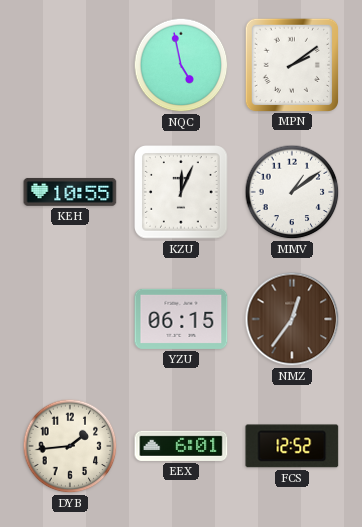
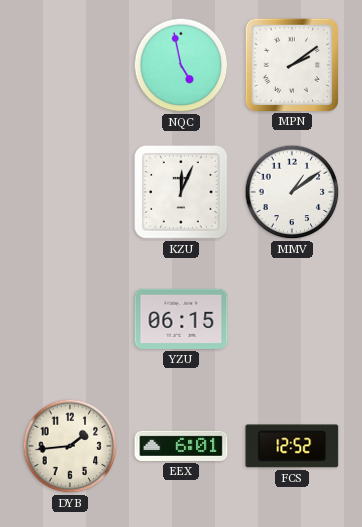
KEH: 10:55 -> none
NMZ: 12:36 -> none
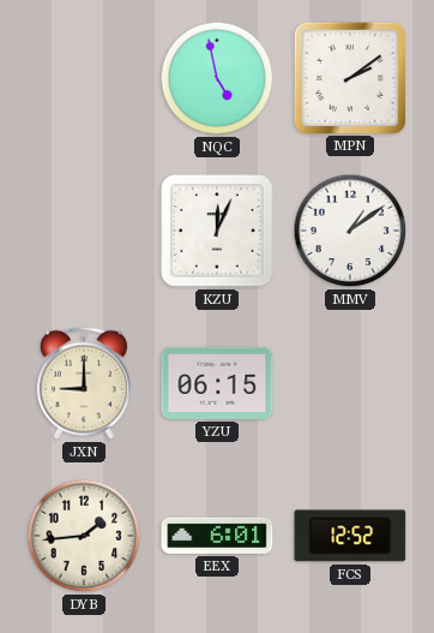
JXN: none -> 9:00
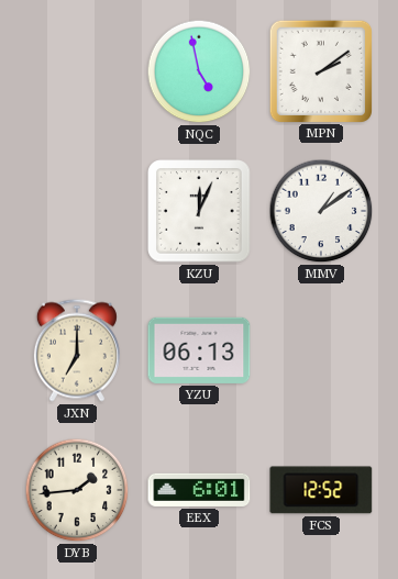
JXN: 9:00 -> 7:00
YZU: 06:15 -> 06:13
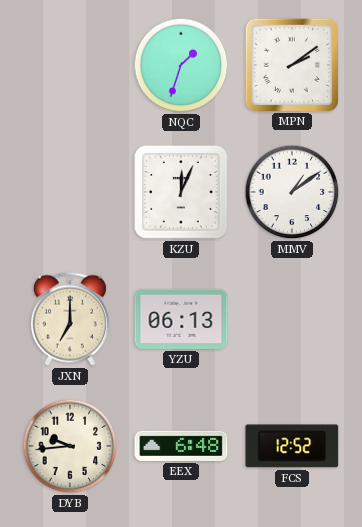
NQC: 4:58 -> 1:33
DYB: 1:44 -> 9:44
EEX: 6:01 -> 6:48
